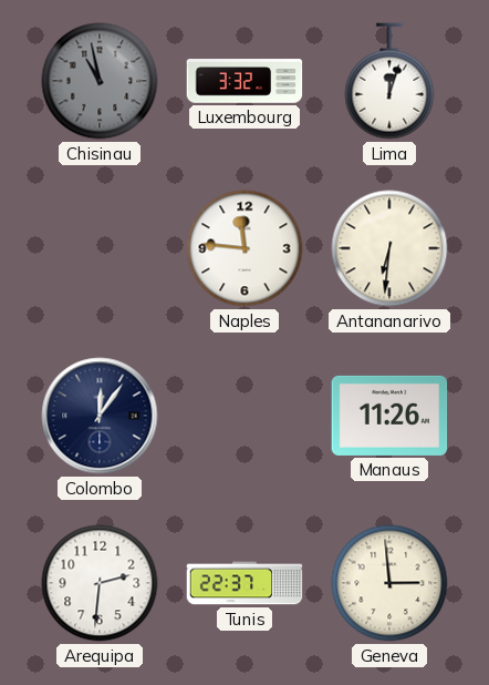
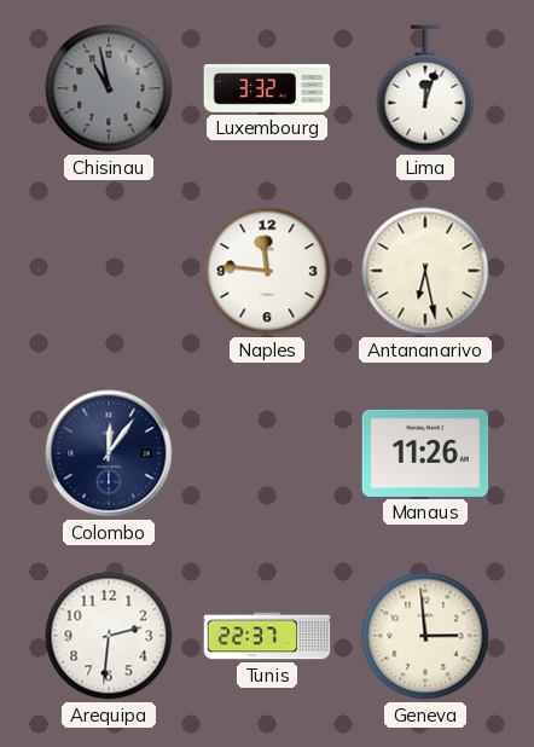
Antananarivo: 6:31 -> 6:28
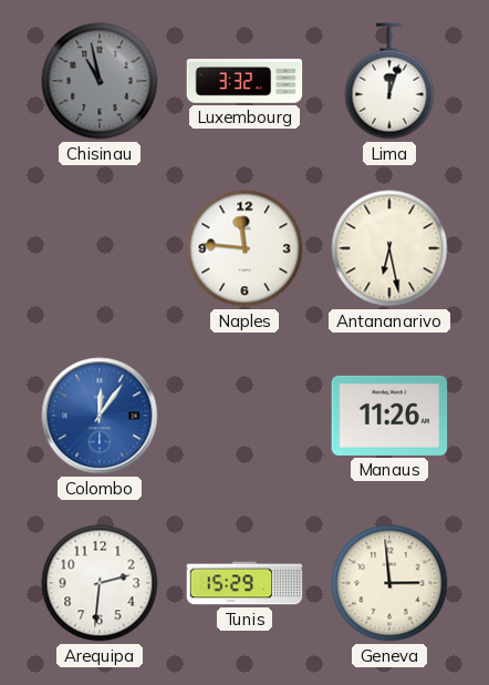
Colombo dial: navy -> blue
Tunis: 22:37 -> 15:29
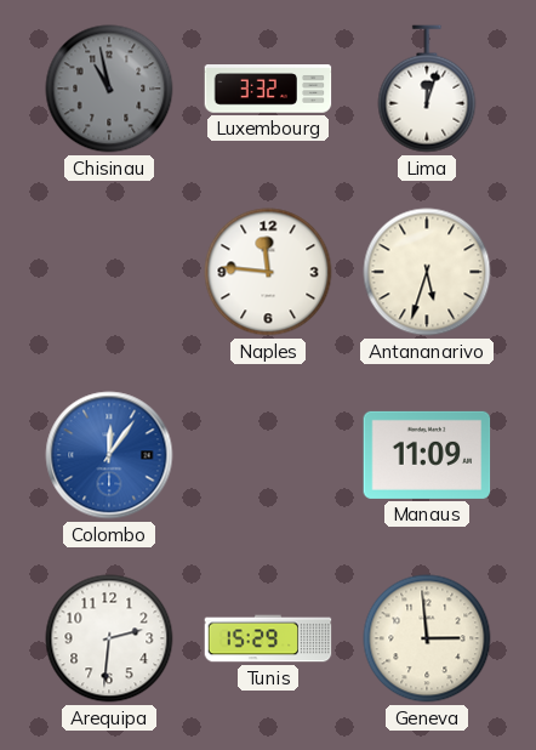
Antananarivo: 6:28 -> 5:33
Manaus: 11:26 -> 11:09
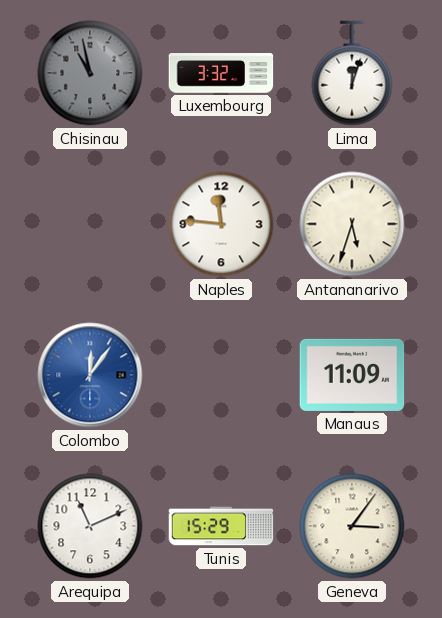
Arequipa: 2:31 -> 11:11
Geneva: 2:59 -> 3:06
